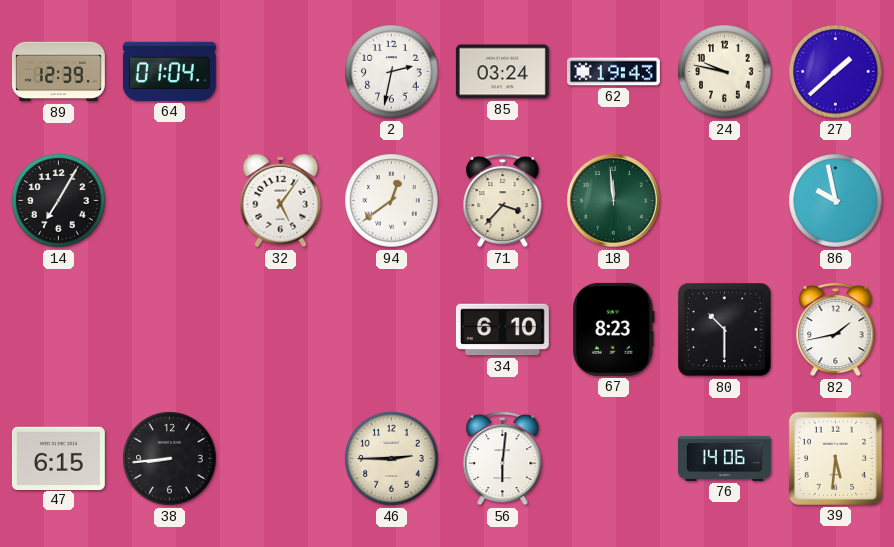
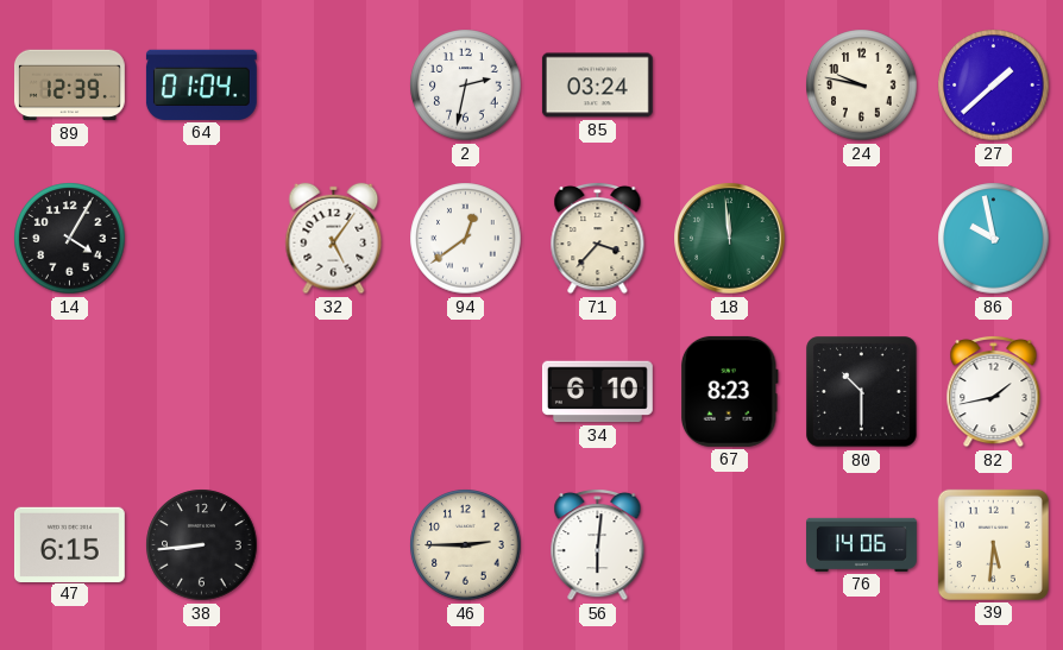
62: 19:43 -> none
14: 7:05 -> 4:05
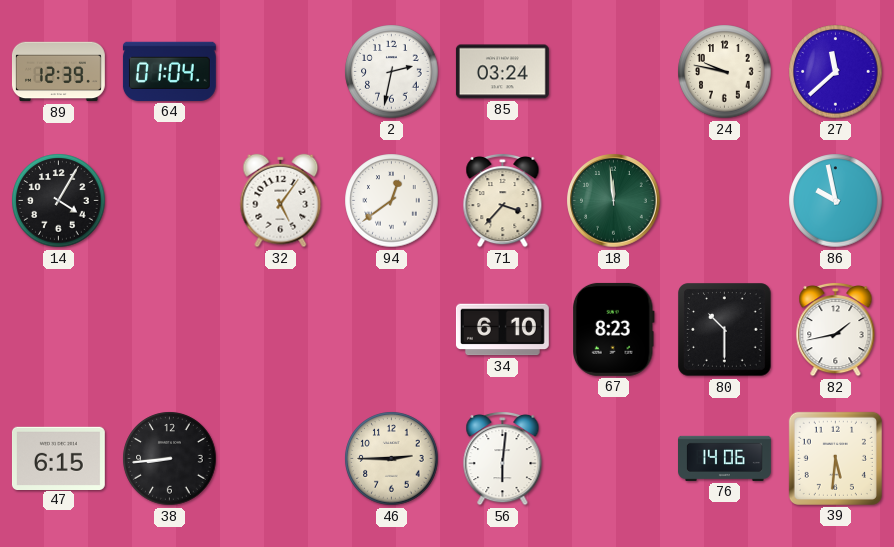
27: 1:38 -> 11:38
